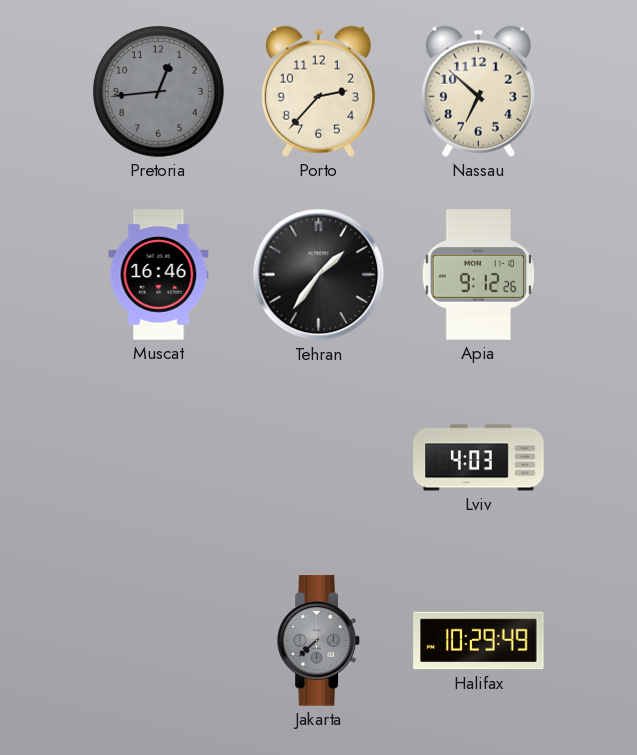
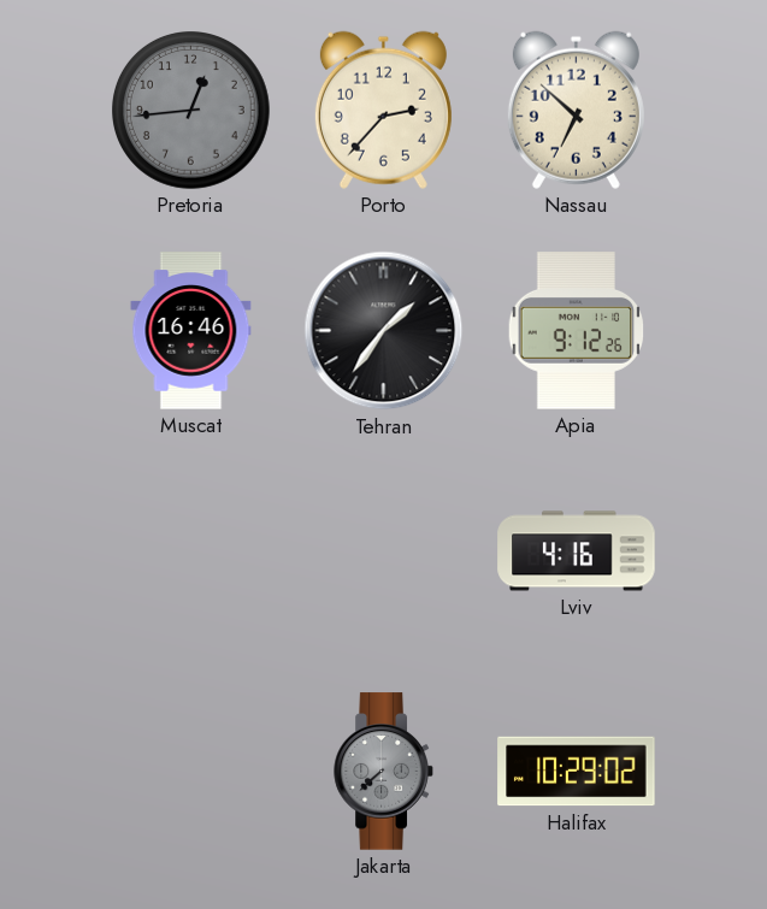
Lviv: 4:03 -> 4:16
Halifax: 10:29:49 -> 10:29:02
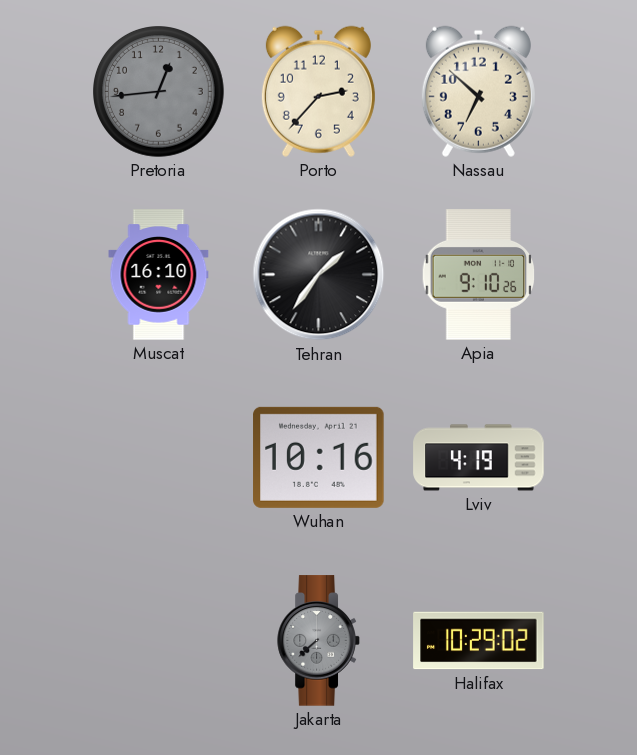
Muscat: 16:46 -> 16:10
Apia: 9:12 -> 9:10
Wuhan: none -> 10:16
Lviv: 4:16 -> 4:19
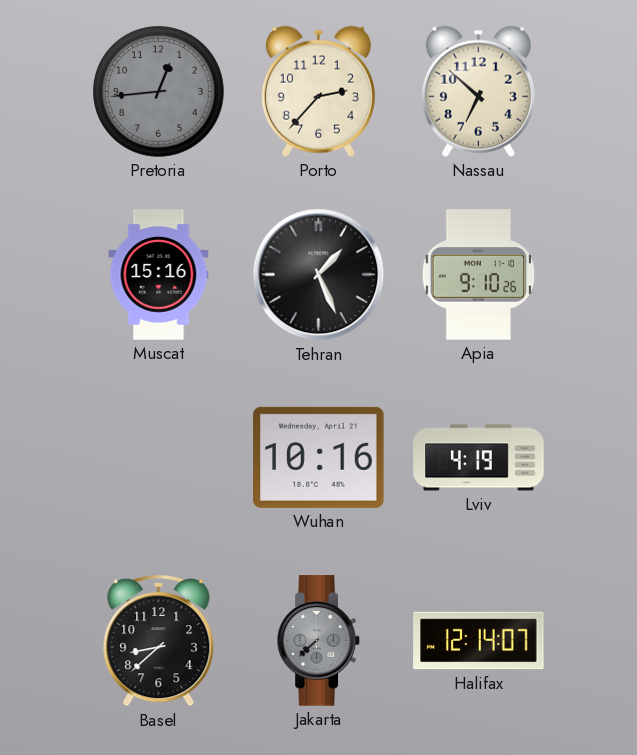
Muscat: 16:10 -> 15:16
Tehran: 1:36 -> 1:26
Basel: none -> 8:38
Halifax: 10:29 -> 12:14
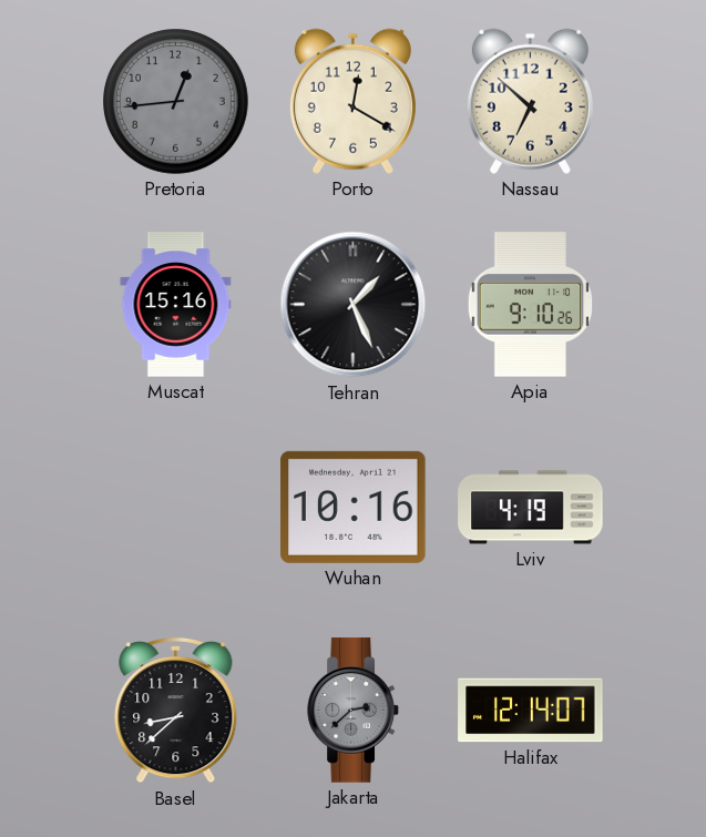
Porto: 2:37 -> 12:20
Jakarta: 7:38 -> 2:38
